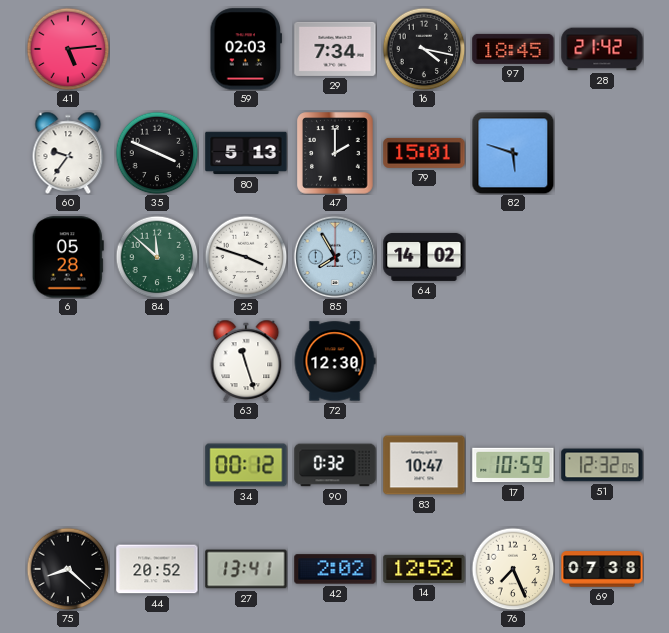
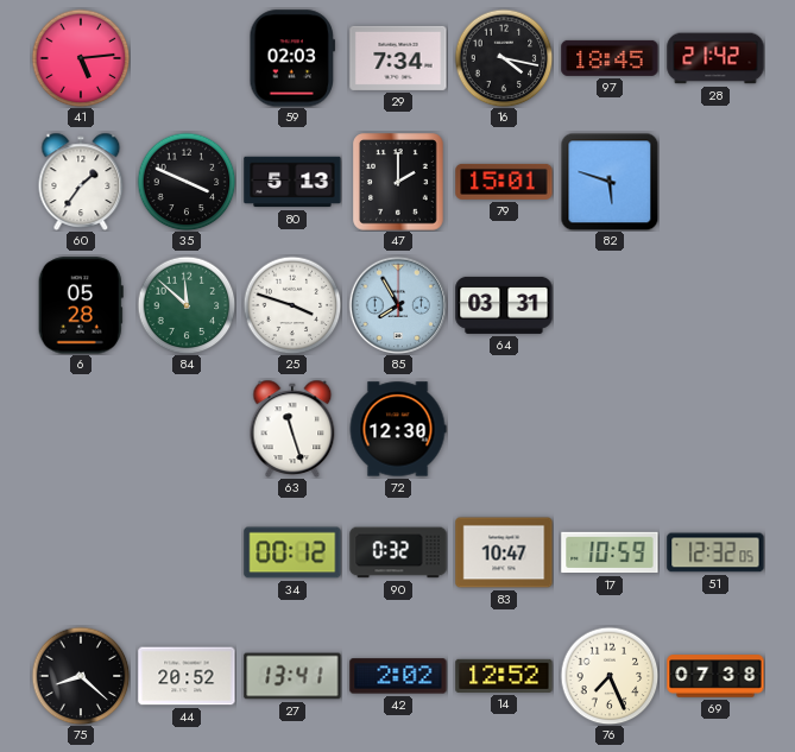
60: 9:36 -> 1:36
64: 14:02 -> 03:31
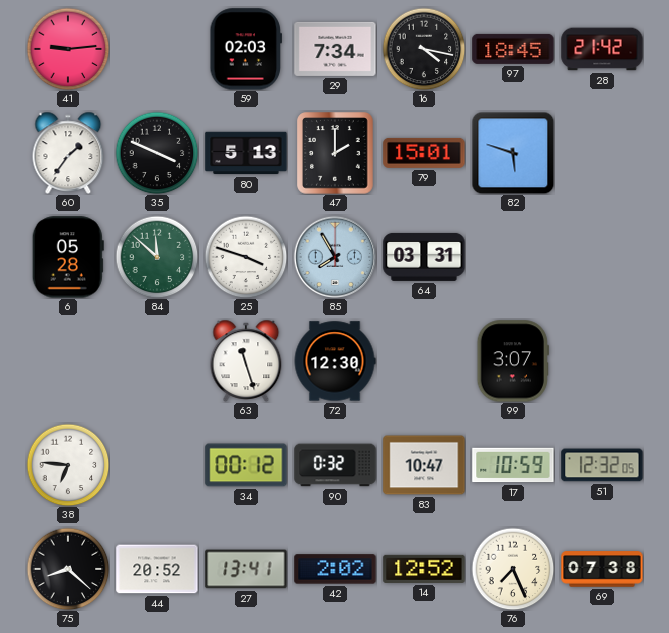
41: 5:14 -> 9:14
99: none -> 3:07
38: none -> 6:46
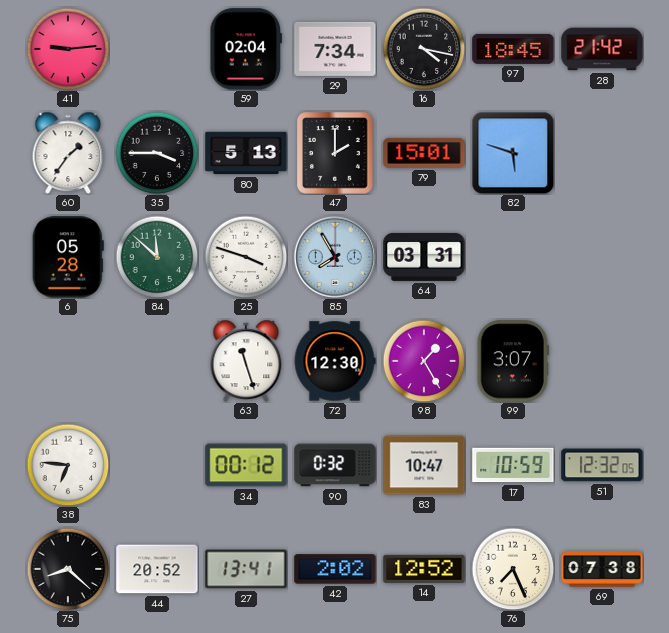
59: 02:03 -> 02:04
35: 3:49 -> 3:45
98: none -> 1:25
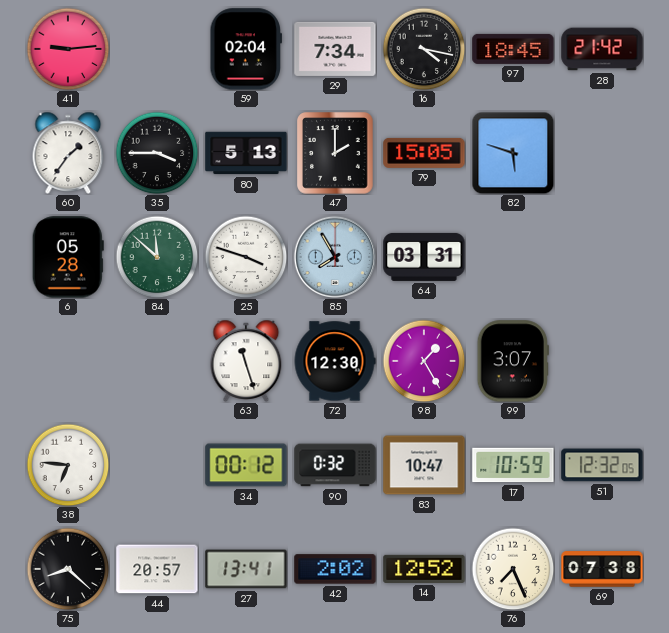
79: 15:01 -> 15:05
44: 20:52 -> 20:57
